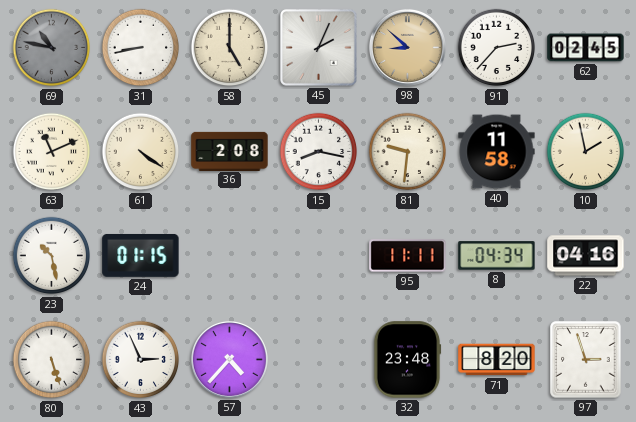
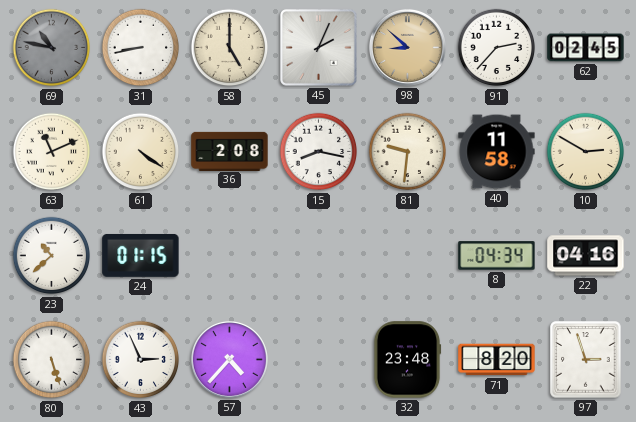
10: 1:58 -> 2:50
23: 10:28 -> 10:38
95: 11:11 -> none
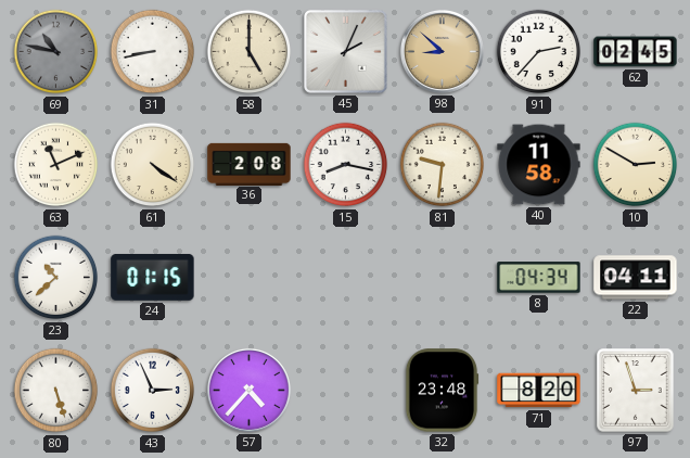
22: 04:16 -> 04:11
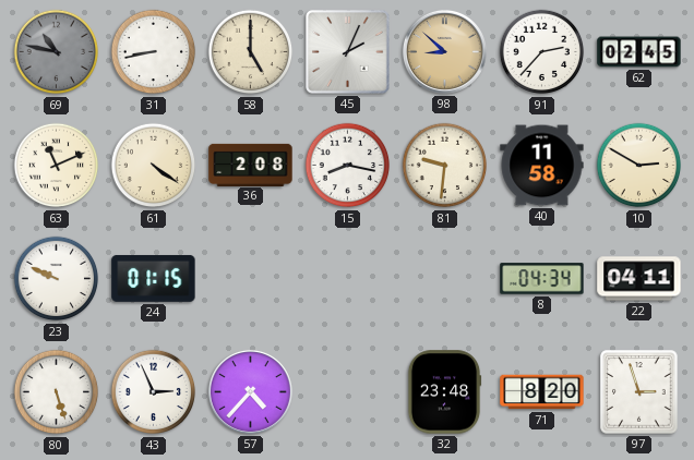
23: 10:38 -> 9:49
